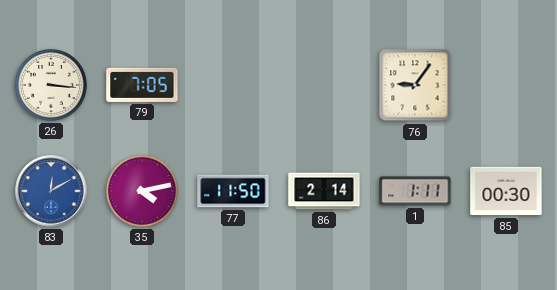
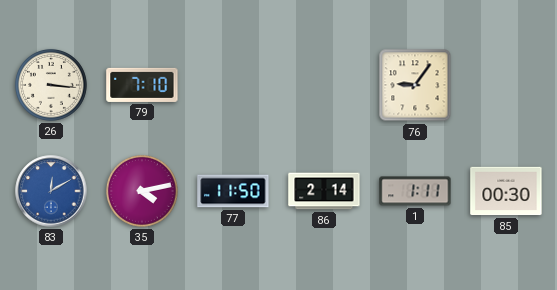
79: 7:05 -> 7:10
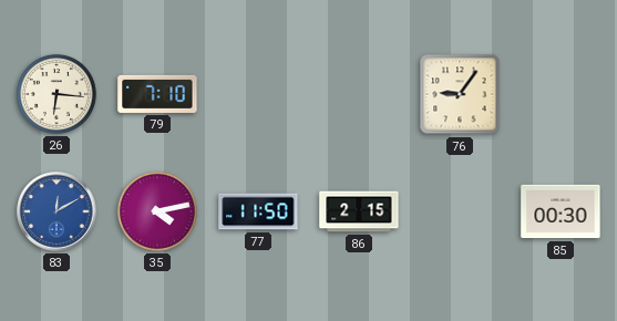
26: 3:16 -> 6:16
86: 2:14 -> 2:15
1: 1:11 -> none
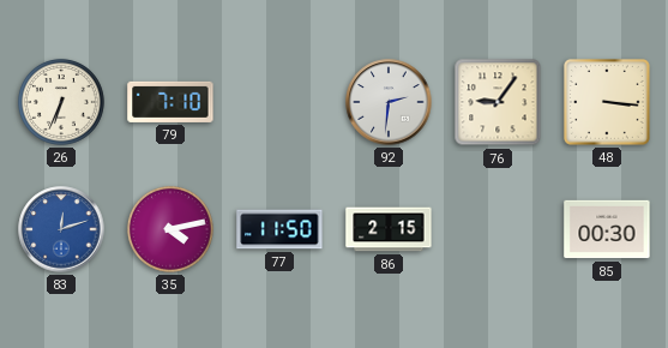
26: 6:16 -> 6:34
92: none -> 2:31
48: none -> 3:16
83: 12:10 -> 12:12
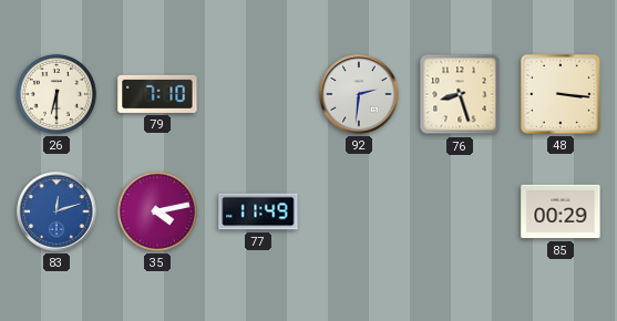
26: 6:34 -> 6:30
76: 9:06 -> 8:27
77: 11:50 -> 11:49
86: 2:15 -> none
85: 00:30 -> 00:29
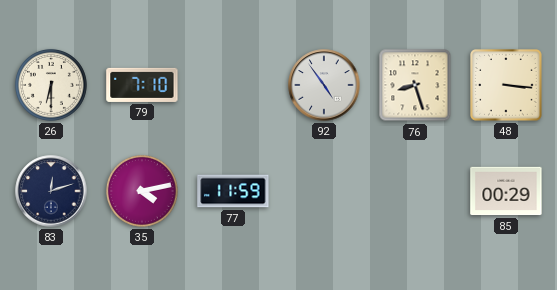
92: 2:31 -> 4:54
83 dial: blue -> navy
77: 11:49 -> 11:59
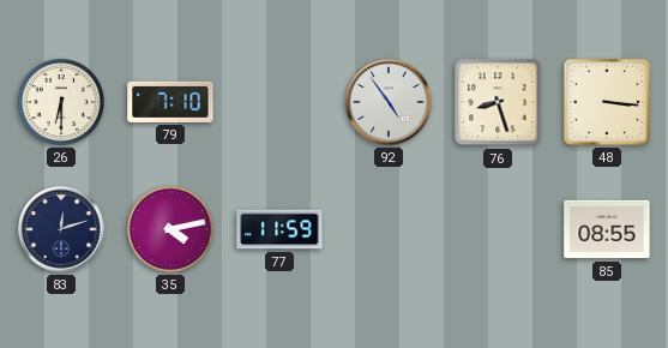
85: 00:29 -> 08:55
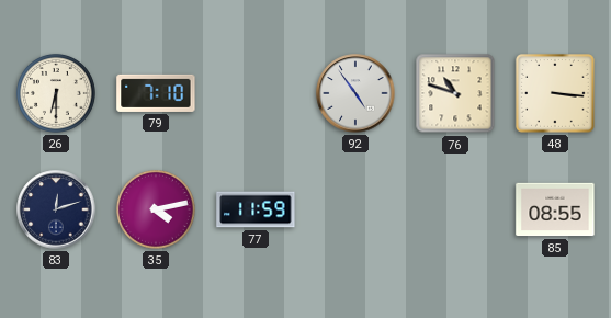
76: 8:27 -> 10:48
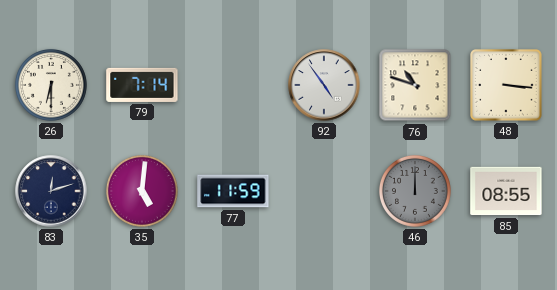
79: 7:10 -> 7:14
35: 4:13 -> 5:01
46: none -> 12:00
